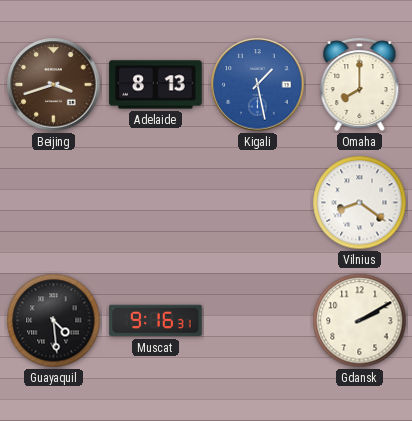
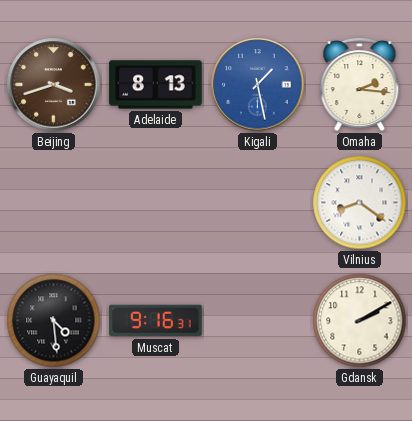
Omaha: 8:00 -> 2:16
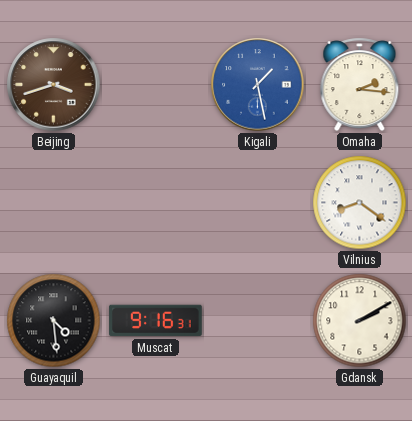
Adelaide: 8:13 -> none
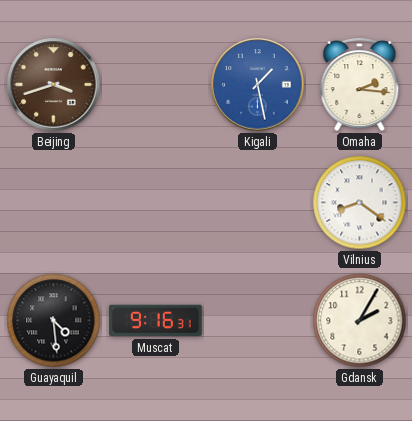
Gdansk: 2:10 -> 2:05
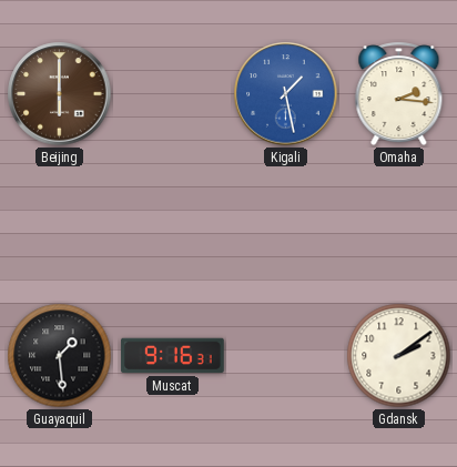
Beijing: 3:42 -> 6:00
Vilnius: 8:21 -> none
Guayaquil: 4:29 -> 1:29
Gdansk: 2:05 -> 2:09
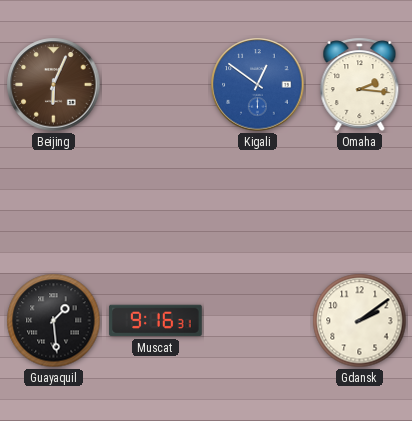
Beijing: 6:00 -> 6:04
Kigali: 1:28 -> 12:51
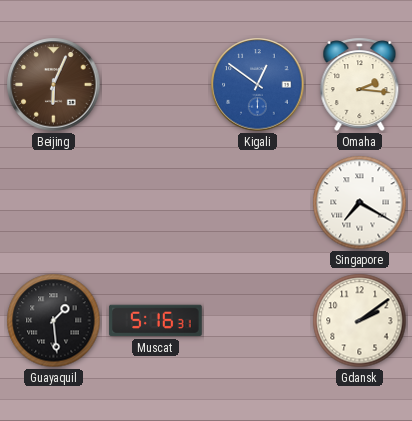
Singapore: none -> 7:20
Muscat: 9:16 -> 5:16
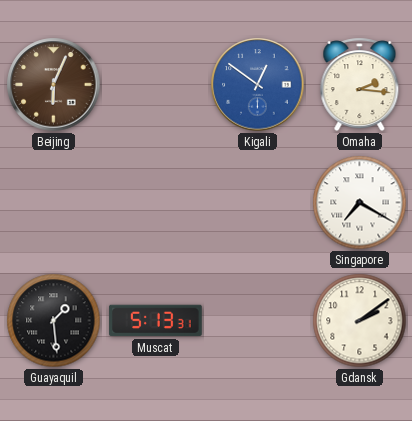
Muscat: 5:16 -> 5:13
